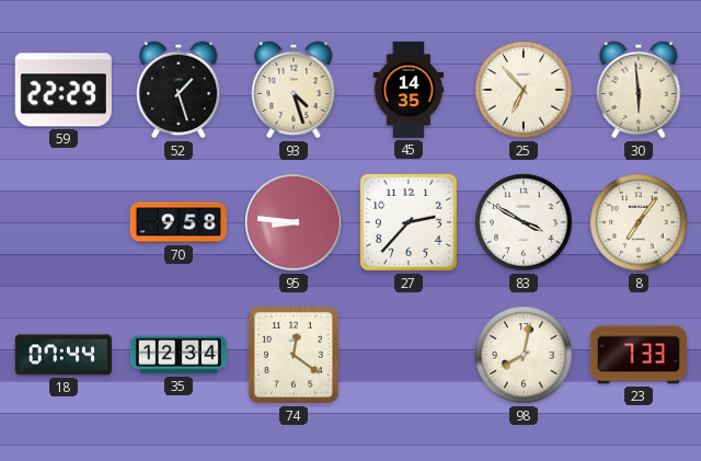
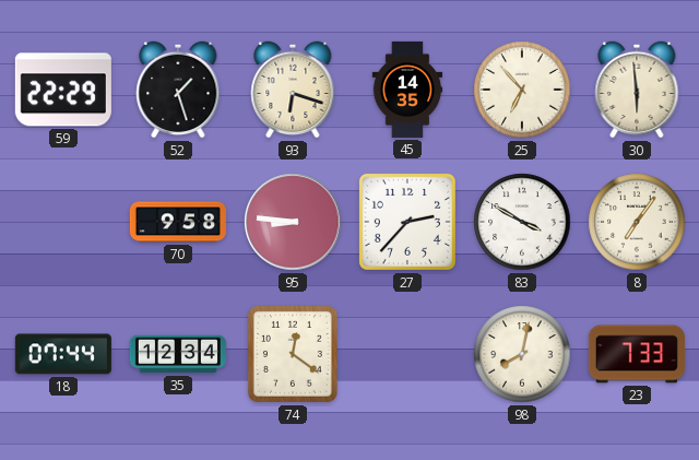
93: 4:27 -> 6:18
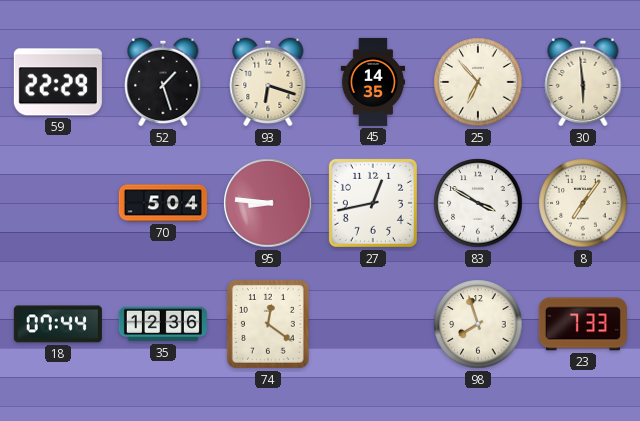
70: 9:58 -> 5:04
27: 2:37 -> 12:43
35: 12:34 -> 12:36
98: 8:02 -> 7:57
